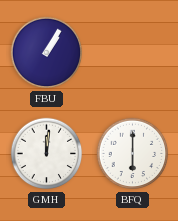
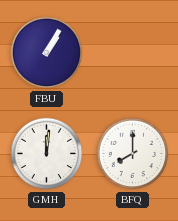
BFQ: 6:00 -> 8:00
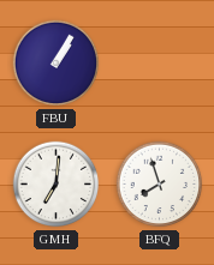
GMH: 12:01 -> 7:01
BFQ: 8:00 -> 7:57
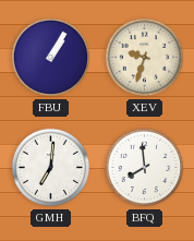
XEV: none -> 9:33
BFQ: 7:57 -> 7:59
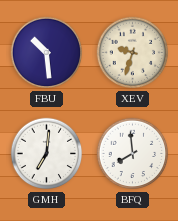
FBU: 1:05 -> 10:29
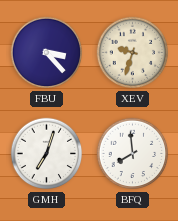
FBU: 10:29 -> 3:23
GMH: 7:01 -> 7:03
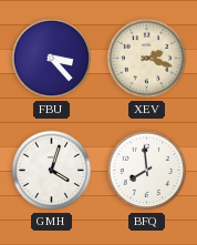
XEV: 9:33 -> 2:18
GMH: 7:03 -> 4:03
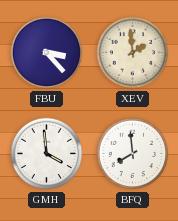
XEV: 2:18 -> 1:59
GMH: 4:03 -> 3:59
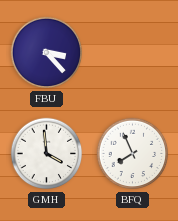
XEV: 1:59 -> none
BFQ: 7:59 -> 7:56
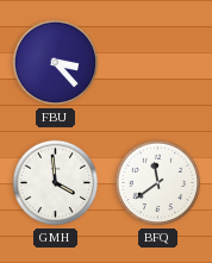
BFQ: 7:56 -> 11:39
